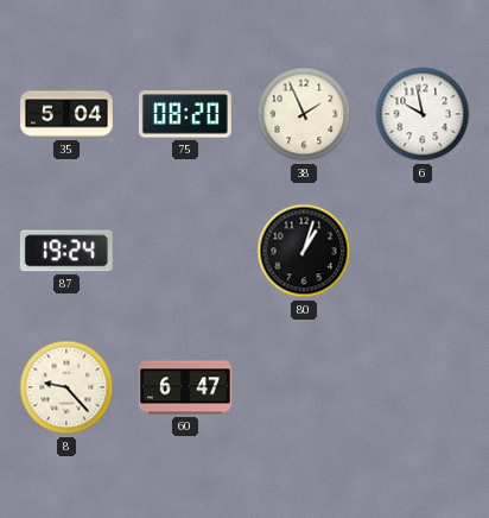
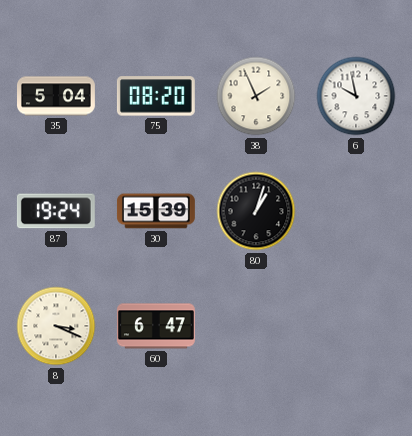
30: none -> 15:39
8: 9:23 -> 3:19
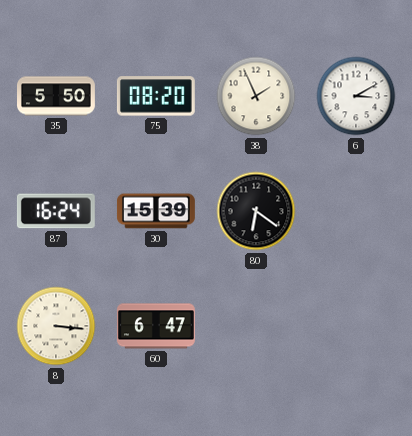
35: 5:04 -> 5:50
6: 9:58 -> 3:10
87: 19:24 -> 16:24
80: 1:03 -> 6:21
8: 3:19 -> 3:16
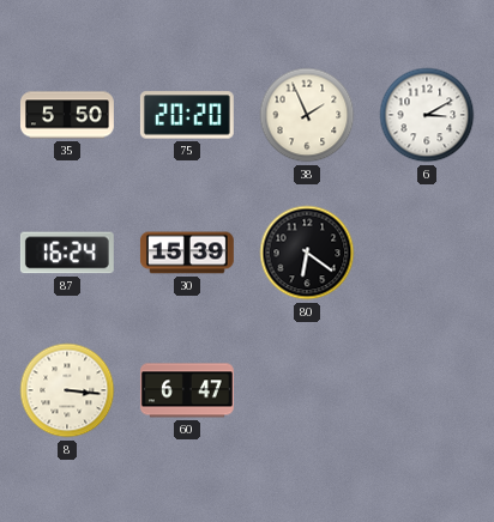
75: 08:20 -> 20:20
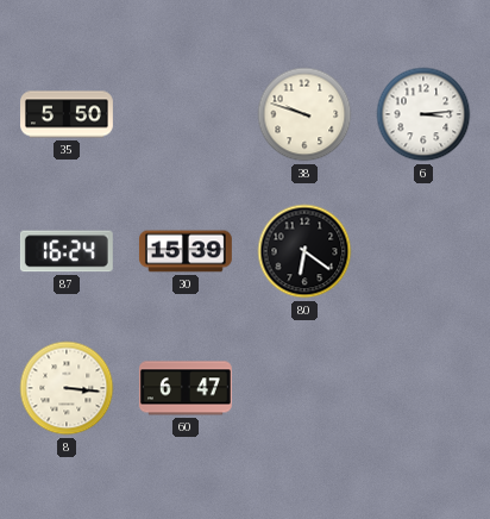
75: 20:20 -> none
38: 1:56 -> 9:48
6: 3:10 -> 3:14
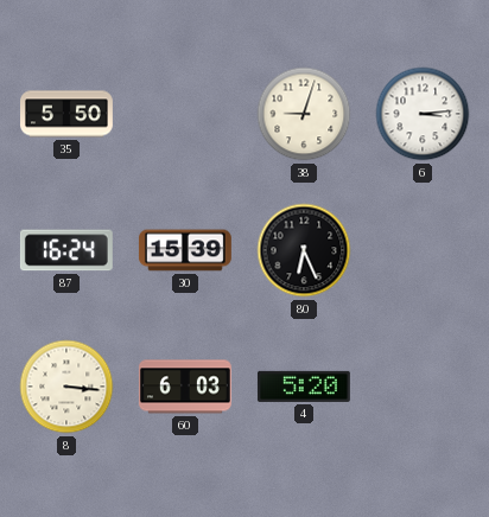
38: 9:48 -> 9:03
80: 6:21 -> 6:26
60: 6:47 -> 6:03
4: none -> 5:20
